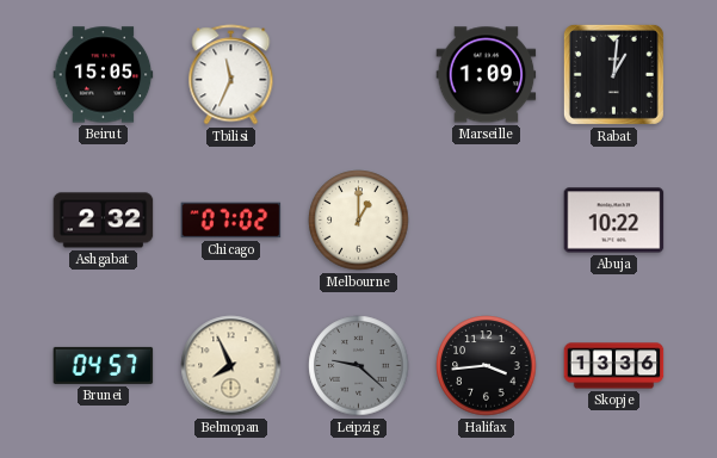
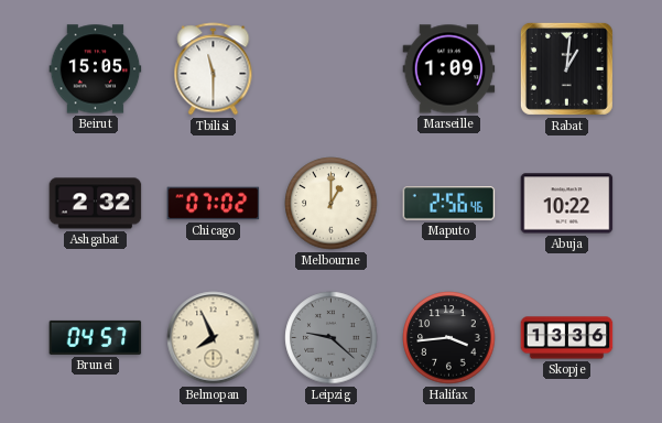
Tbilisi: 11:34 -> 11:30
Maputo: none -> 2:56
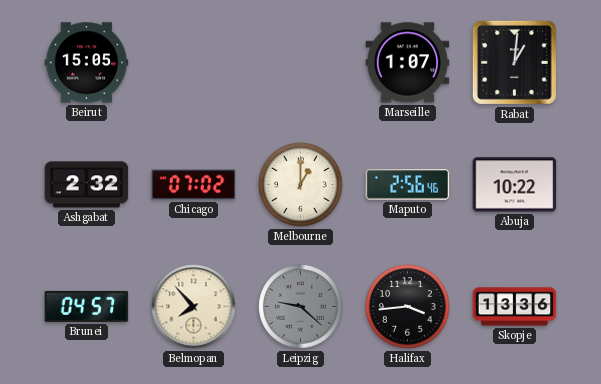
Tbilisi: 11:30 -> none
Marseille: 1:09 -> 1:07
Belmopan: 7:56 -> 7:53
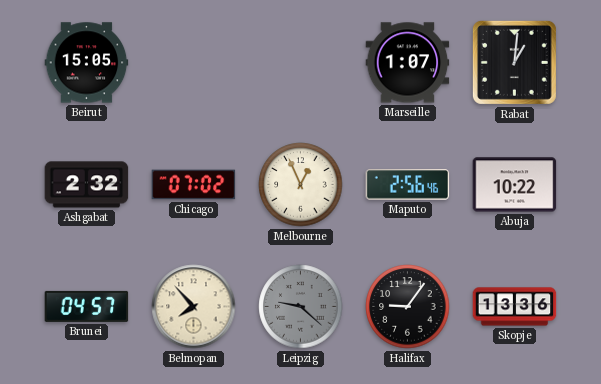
Melbourne: 1:00 -> 12:56
Halifax: 3:44 -> 9:06
